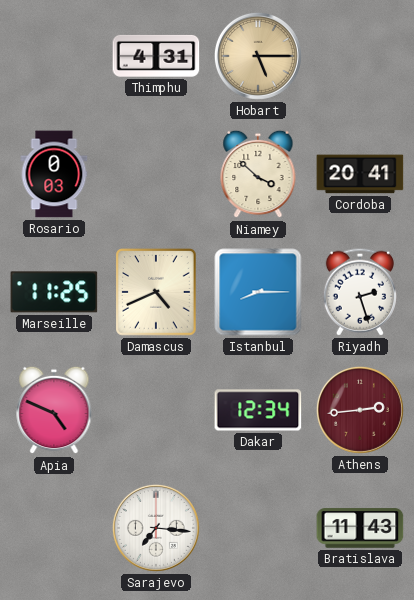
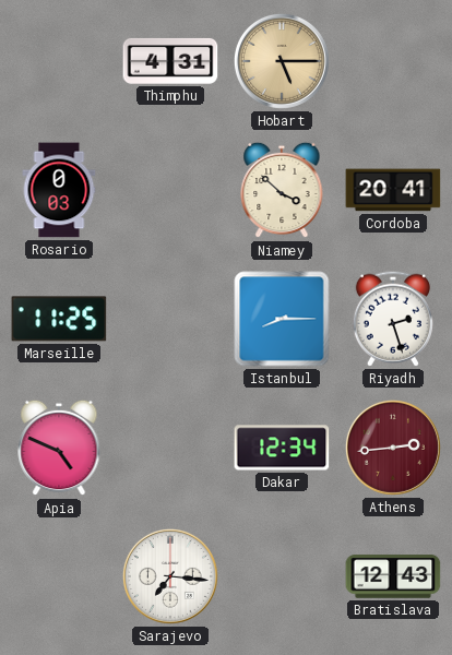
Damascus: 4:41 -> none
Bratislava: 11:43 -> 12:43
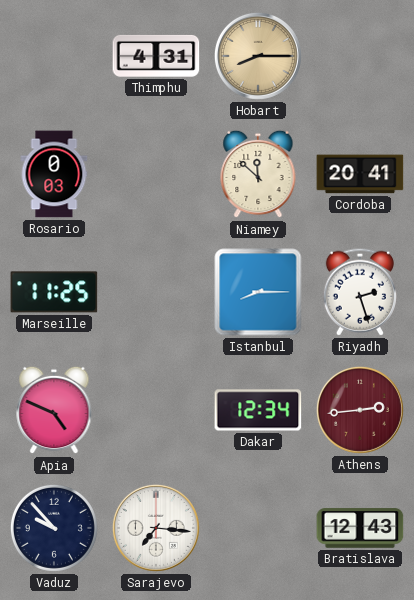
Hobart: 5:15 -> 8:15
Niamey: 3:52 -> 11:52
Vaduz: none -> 9:53
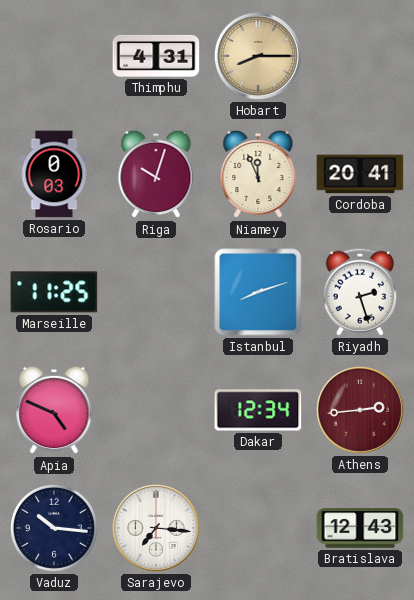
Riga: none -> 10:03
Niamey: 11:52 -> 11:56
Istanbul: 8:15 -> 8:12
Vaduz: 9:53 -> 10:16
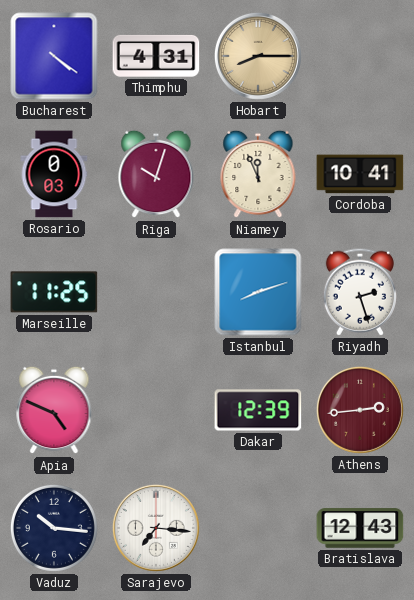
Bucharest: none -> 4:21
Cordoba: 20:41 -> 10:41
Dakar: 12:34 -> 12:39
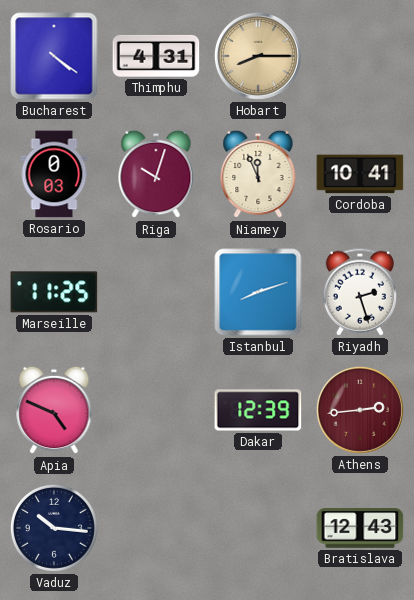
Sarajevo: 7:16 -> none
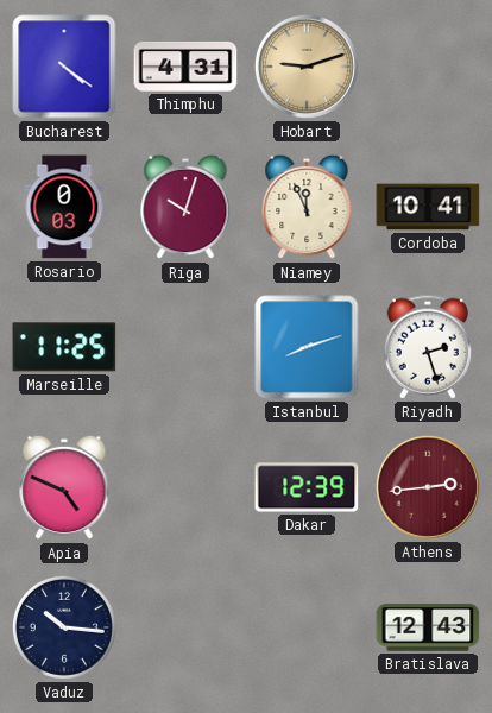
Hobart: 8:15 -> 9:12
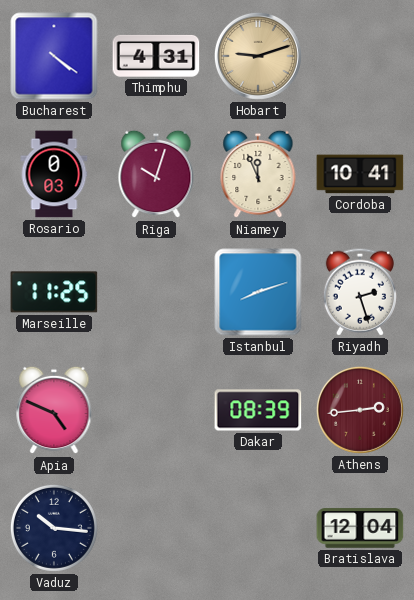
Dakar: 12:39 -> 08:39
Bratislava: 12:43 -> 12:04
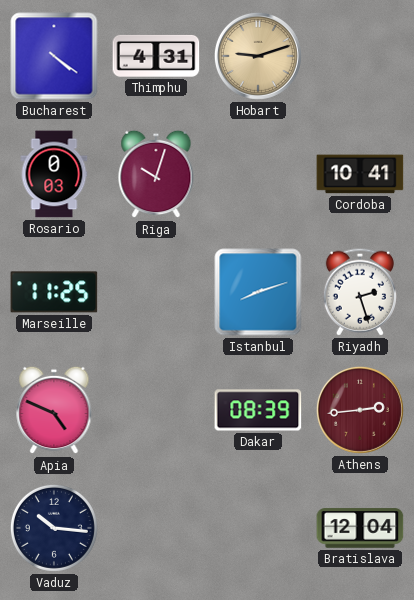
Niamey: 11:56 -> none
